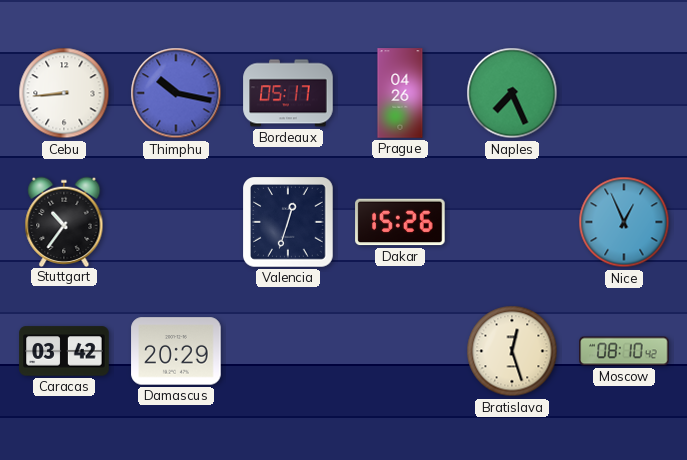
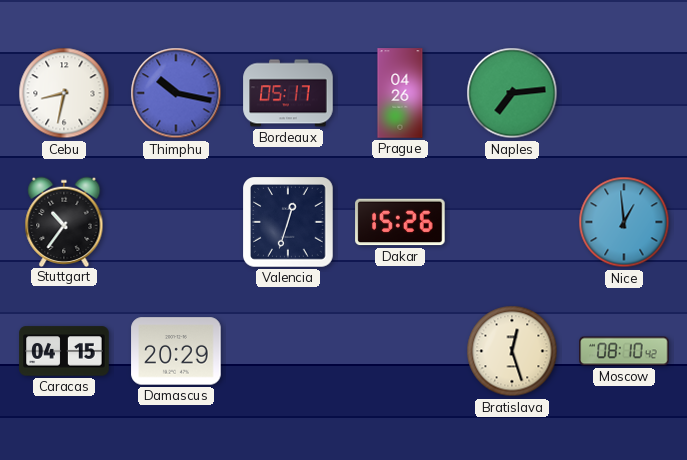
Cebu: 8:44 -> 8:32
Naples: 7:26 -> 7:14
Nice: 12:56 -> 12:59
Caracas: 03:42 -> 04:15
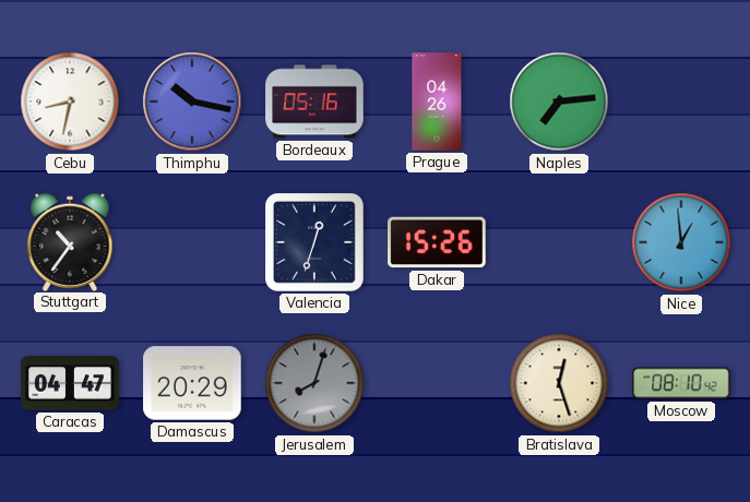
Bordeaux: 05:17 -> 05:16
Caracas: 04:15 -> 04:47
Jerusalem: none -> 8:03
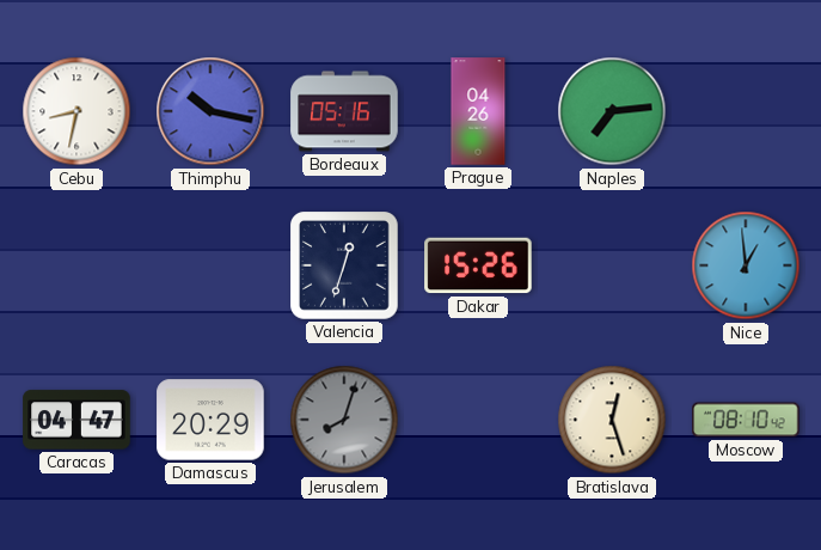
Stuttgart: 10:36 -> none
